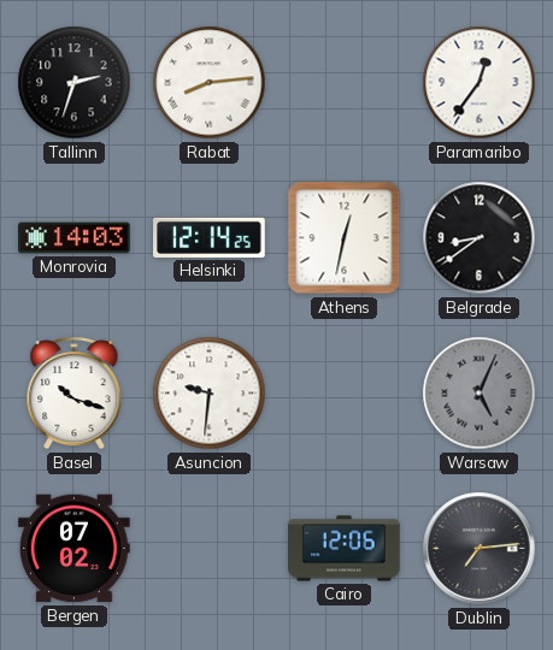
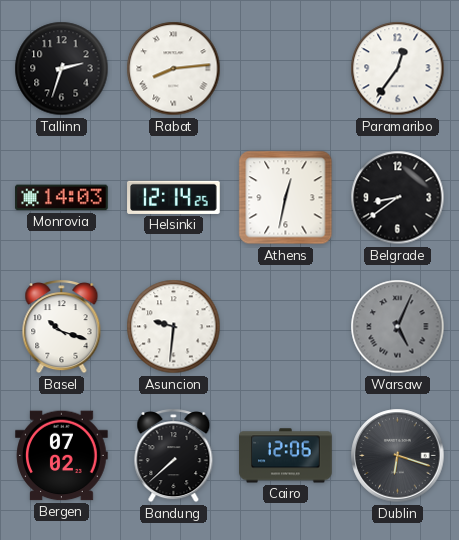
Bandung: none -> 7:38
Dublin: 7:14 -> 6:18
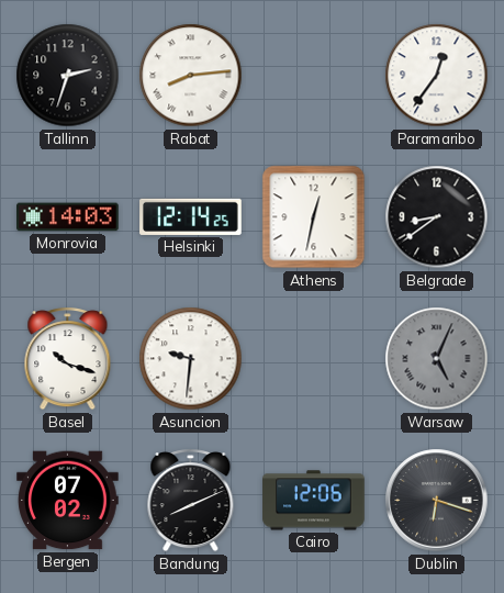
Bandung: 7:38 -> 8:11
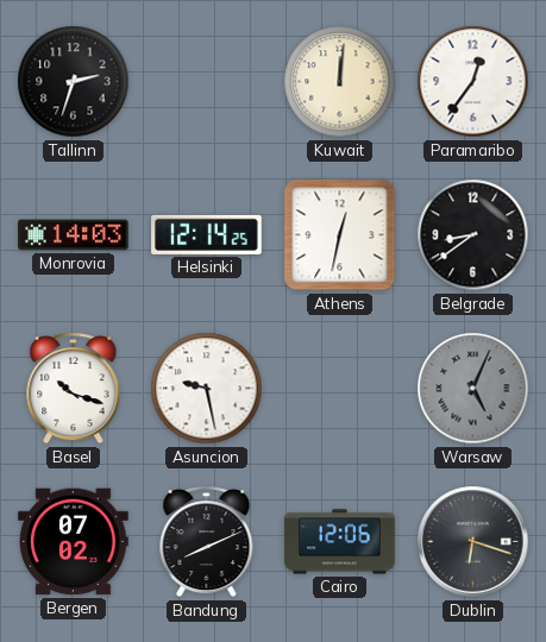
Rabat: 8:14 -> none
Kuwait: none -> 12:01
Asuncion: 9:31 -> 9:28
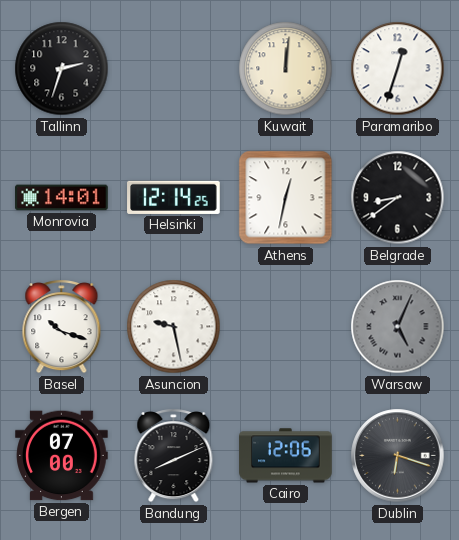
Paramaribo: 12:36 -> 12:33
Monrovia: 14:03 -> 14:01
Bergen: 07:02 -> 07:00
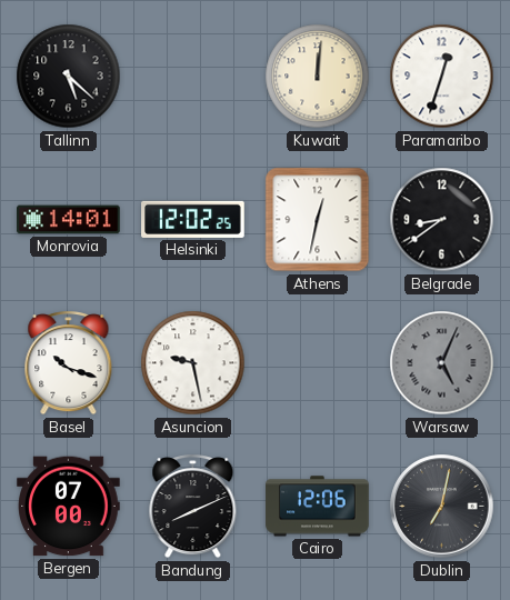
Tallinn: 2:33 -> 5:22
Helsinki: 12:14 -> 12:02
Dublin: 6:18 -> 7:02
